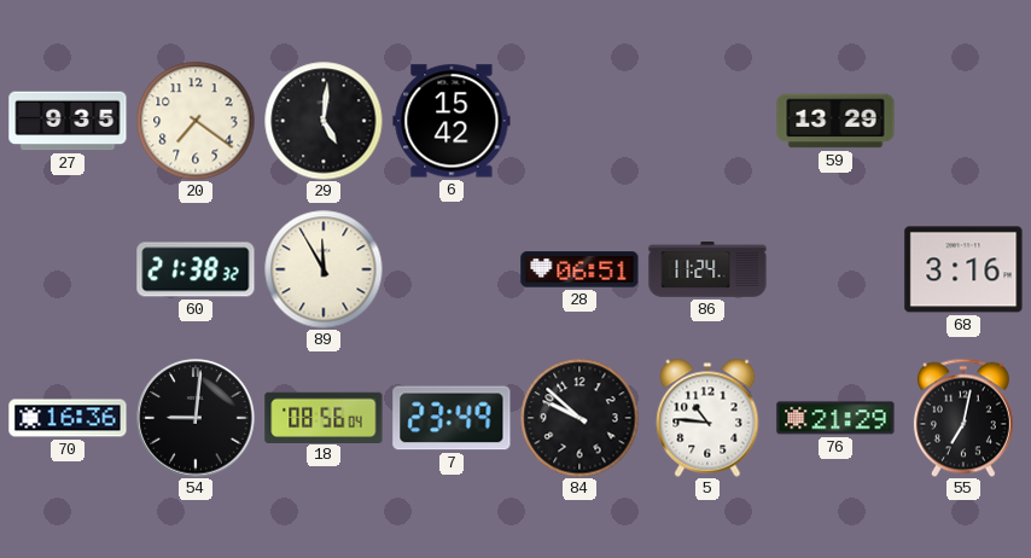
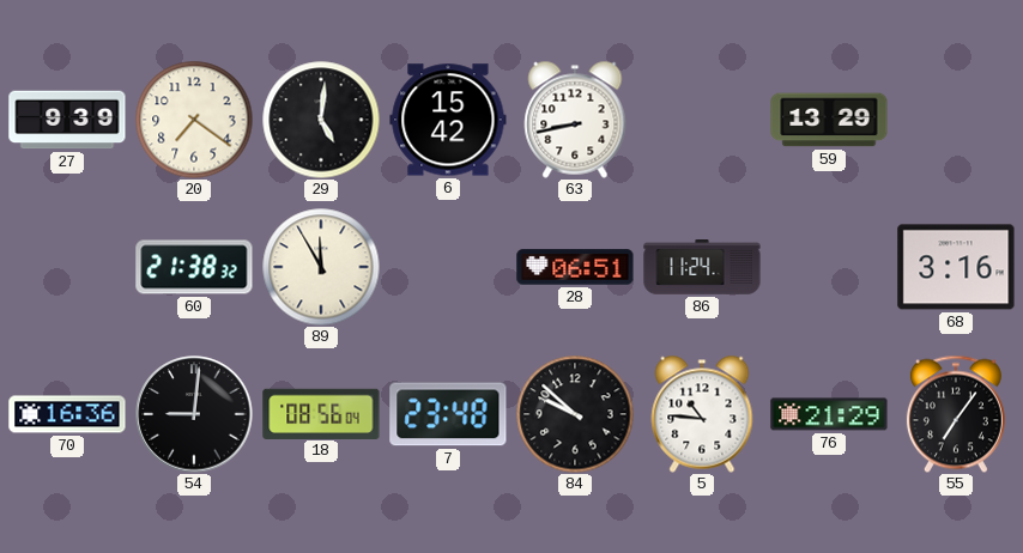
27: 9:35 -> 9:39
63: none -> 8:43
7: 23:49 -> 23:48
55: 7:02 -> 7:06
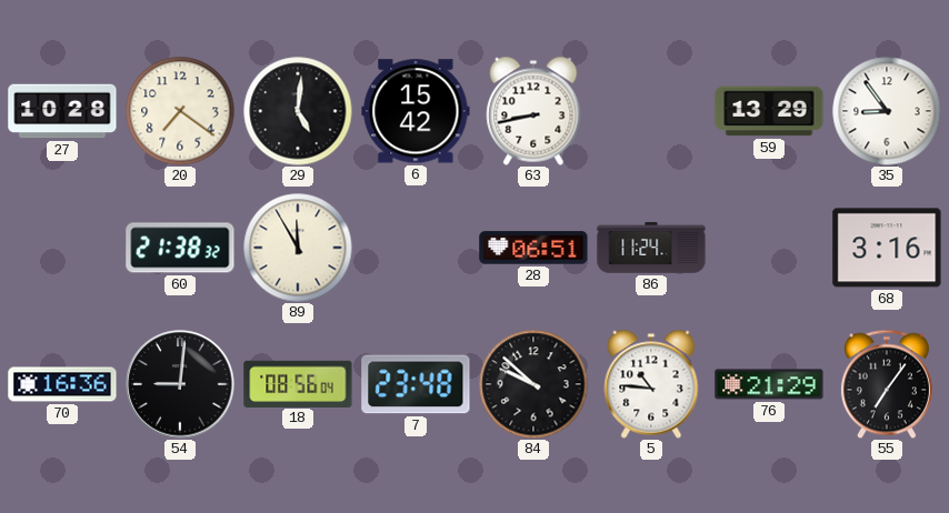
27: 9:39 -> 10:28
35: none -> 8:54
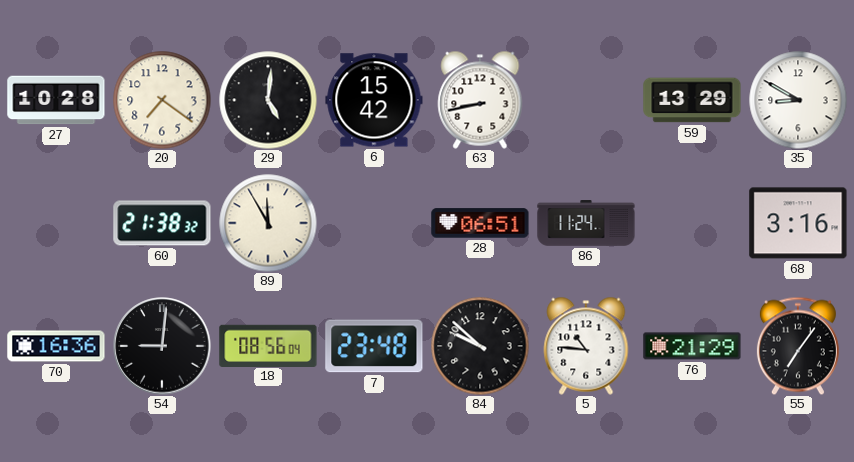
35: 8:54 -> 8:50
